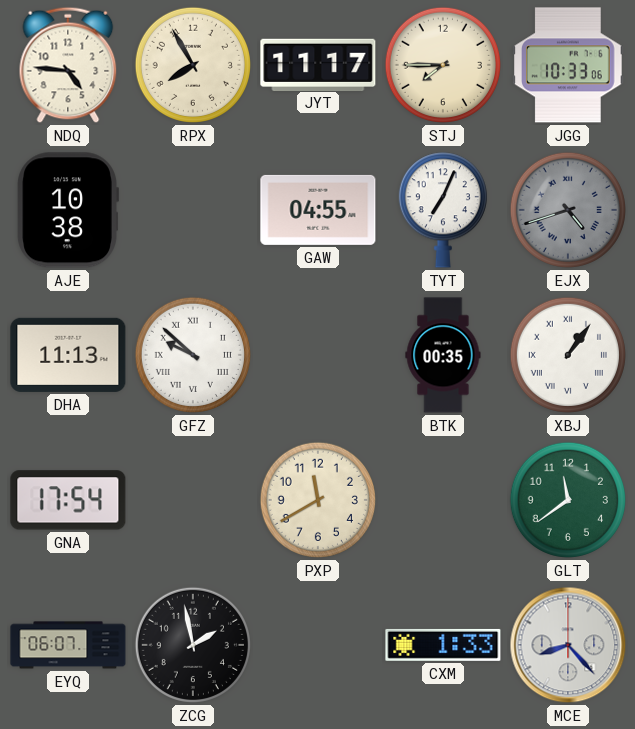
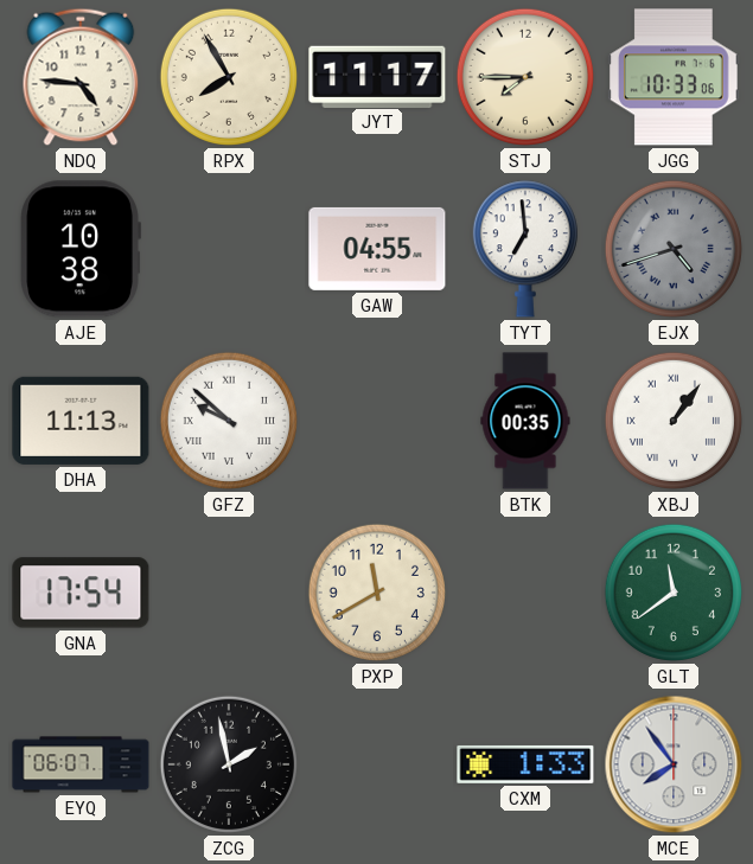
TYT: 7:04 -> 6:59
MCE: 8:23 -> 7:54
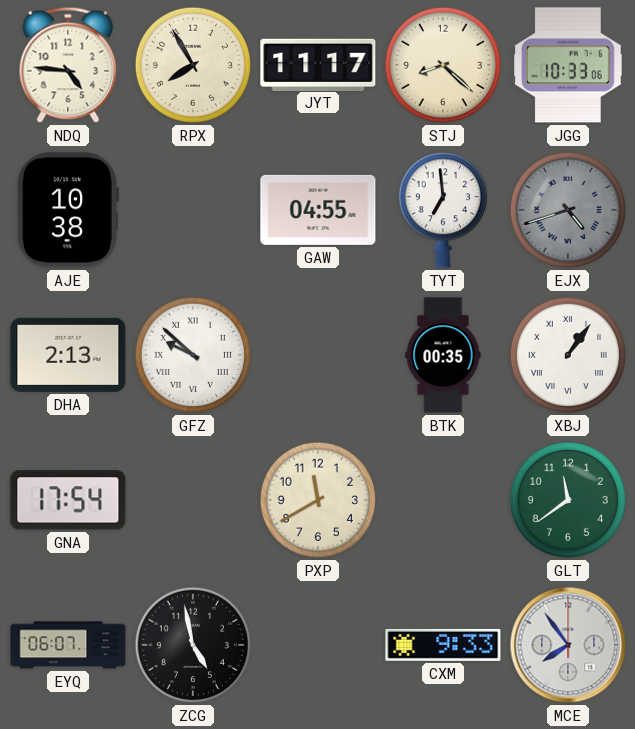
STJ: 7:45 -> 8:22
DHA: 11:13 -> 2:13
ZCG: 1:58 -> 4:58
CXM: 1:33 -> 9:33
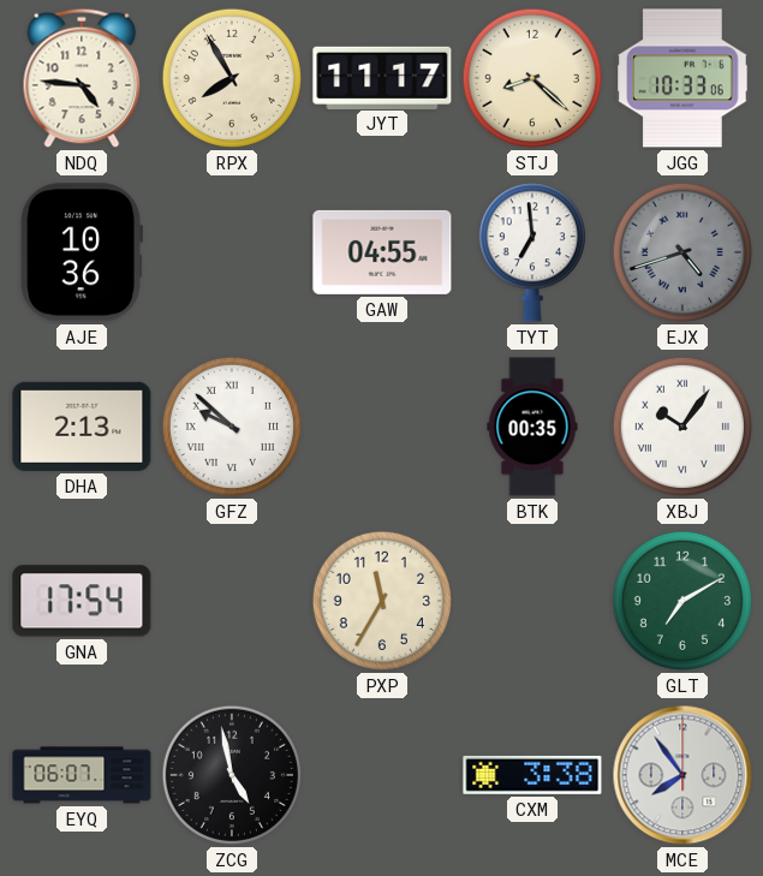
AJE: 10:38 -> 10:36
XBJ: 1:06 -> 10:06
PXP: 11:40 -> 11:35
GLT: 11:39 -> 7:10
CXM: 9:33 -> 3:38
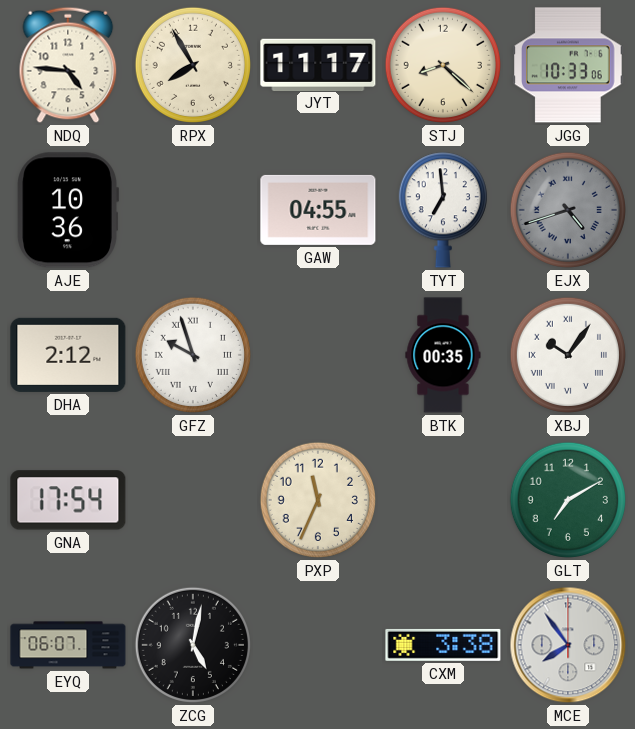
DHA: 2:13 -> 2:12
GFZ: 9:52 -> 9:57
PXP: 11:35 -> 11:34
ZCG: 4:58 -> 5:02
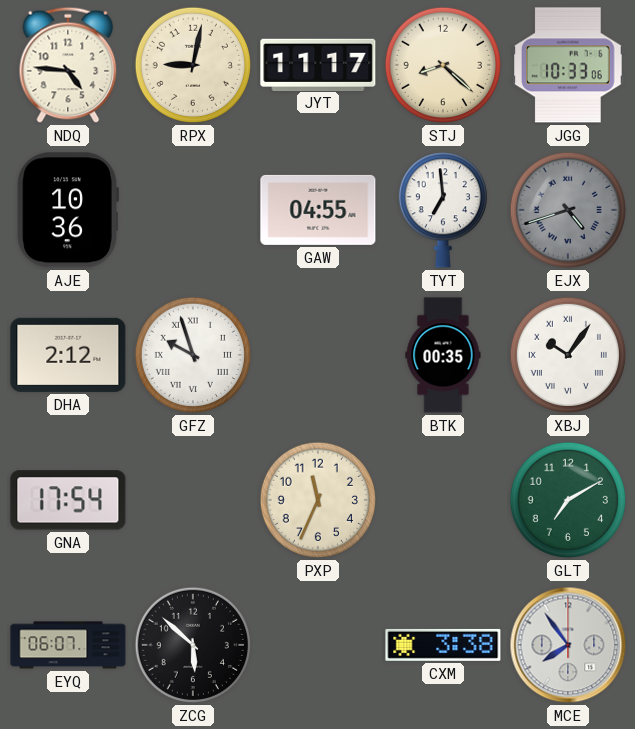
RPX: 7:55 -> 9:02
ZCG: 5:02 -> 5:52
